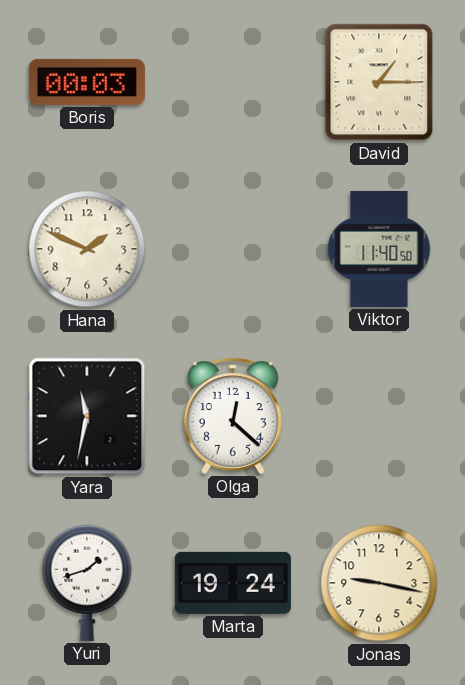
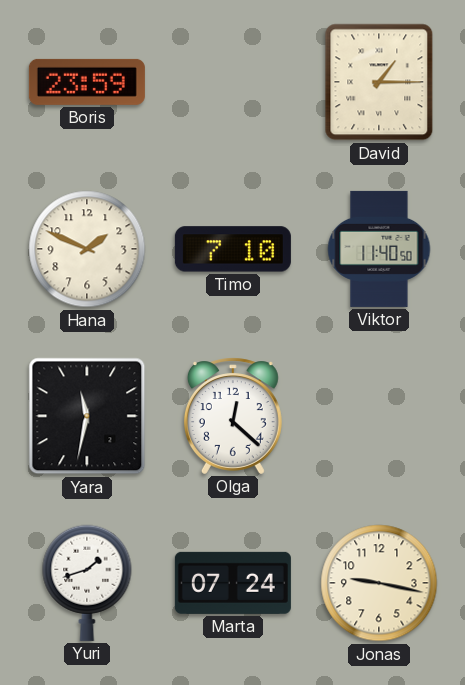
Boris: 00:03 -> 23:59
Timo: none -> 7:10
Marta: 19:24 -> 07:24
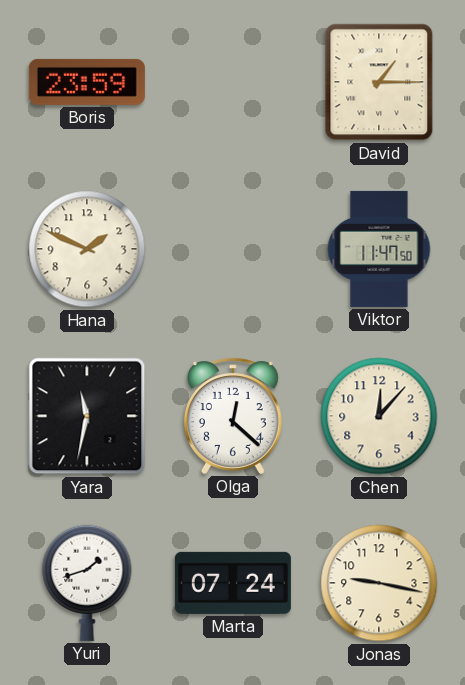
Timo: 7:10 -> none
Viktor: 11:40 -> 11:47
Chen: none -> 12:07
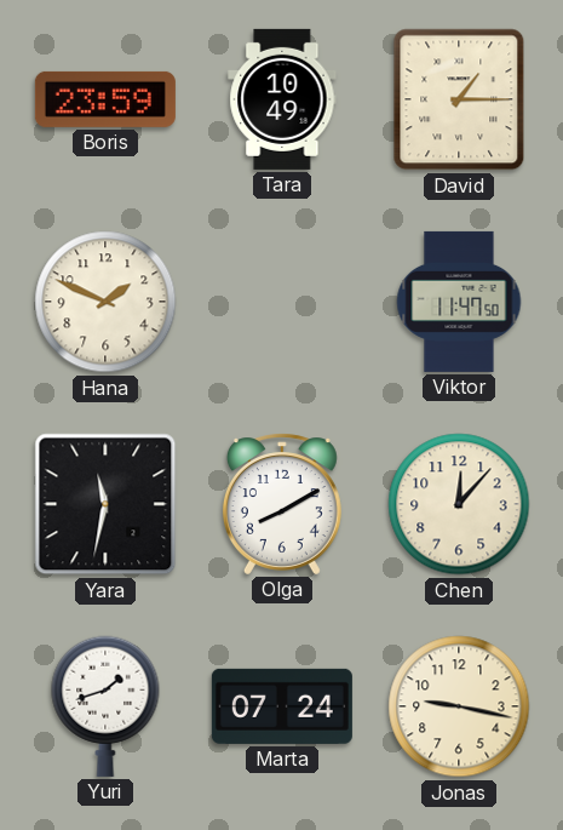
Tara: none -> 10:49
Olga: 12:22 -> 8:10
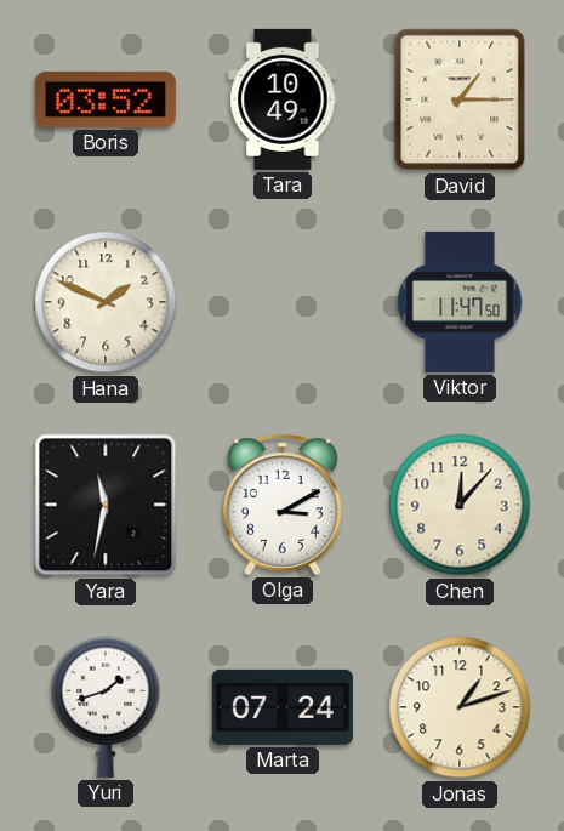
Boris: 23:59 -> 03:52
Olga: 8:10 -> 3:10
Jonas: 9:17 -> 1:12
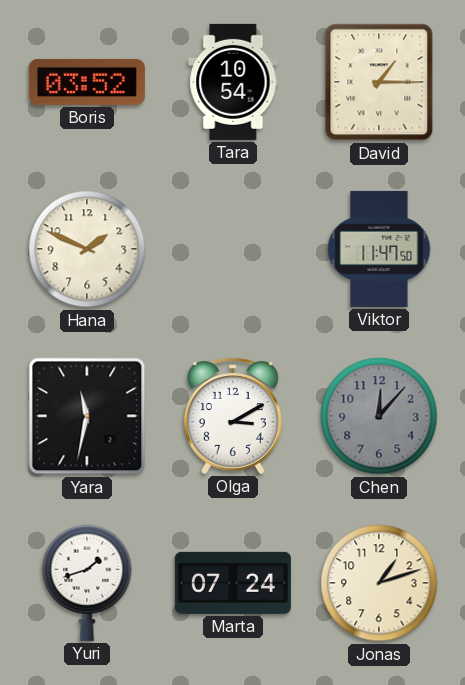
Tara: 10:49 -> 10:54
Chen dial: cream -> grey
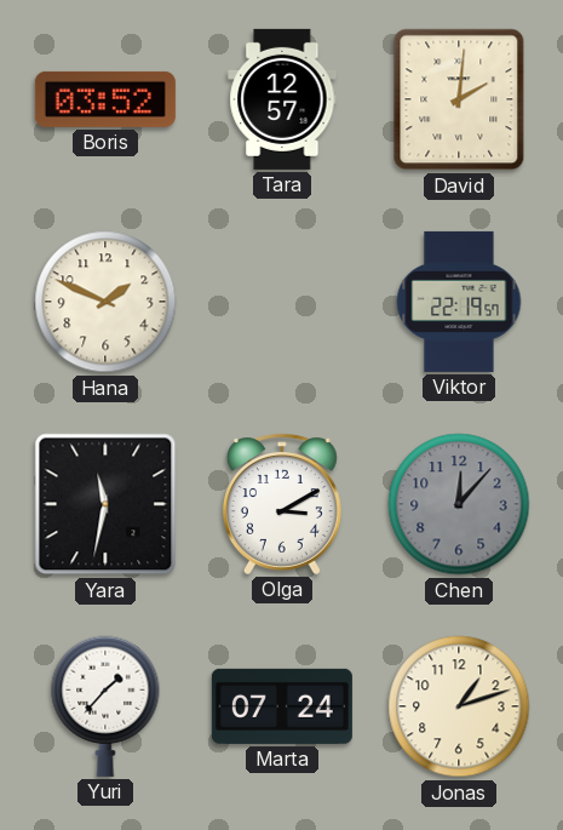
Tara: 10:54 -> 12:57
David: 1:15 -> 2:01
Viktor: 11:47 -> 22:19
Yuri: 1:42 -> 1:37
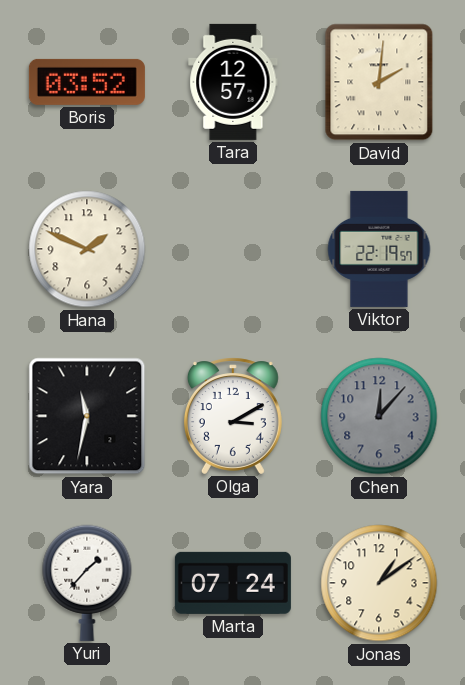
Jonas: 1:12 -> 1:09
